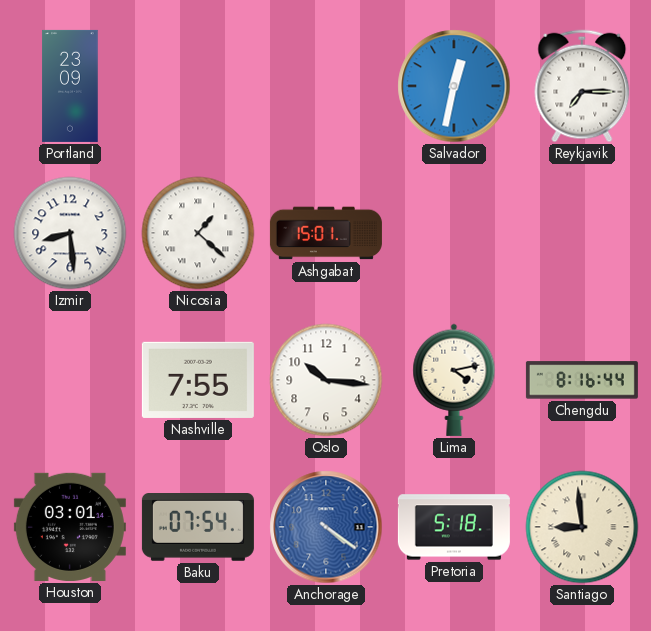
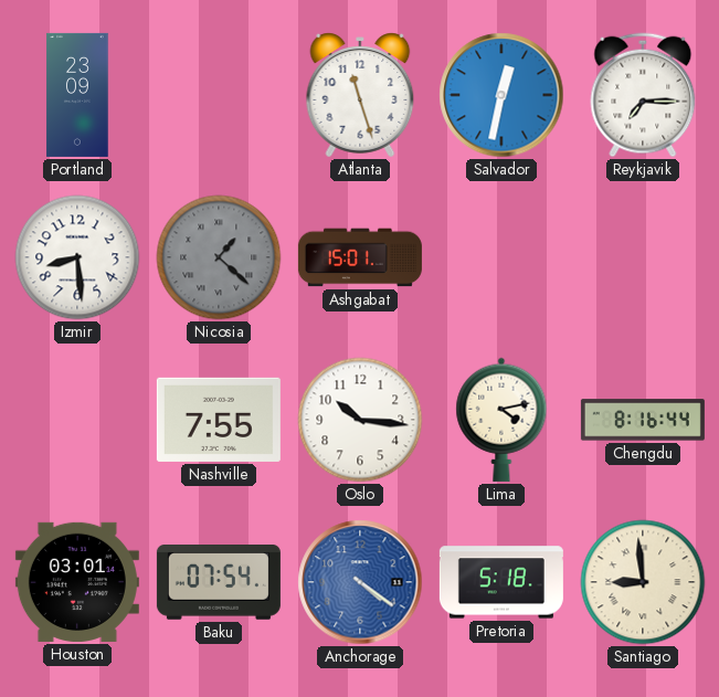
Atlanta: none -> 11:27
Nicosia dial: white -> grey
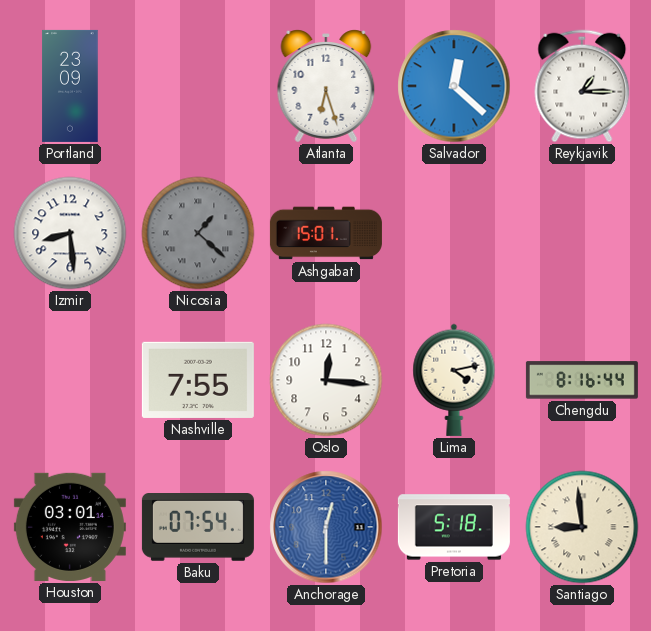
Atlanta: 11:27 -> 6:27
Salvador: 12:32 -> 12:22
Reykjavik: 7:15 -> 1:15
Oslo: 10:16 -> 12:16
Anchorage: 4:21 -> 12:30
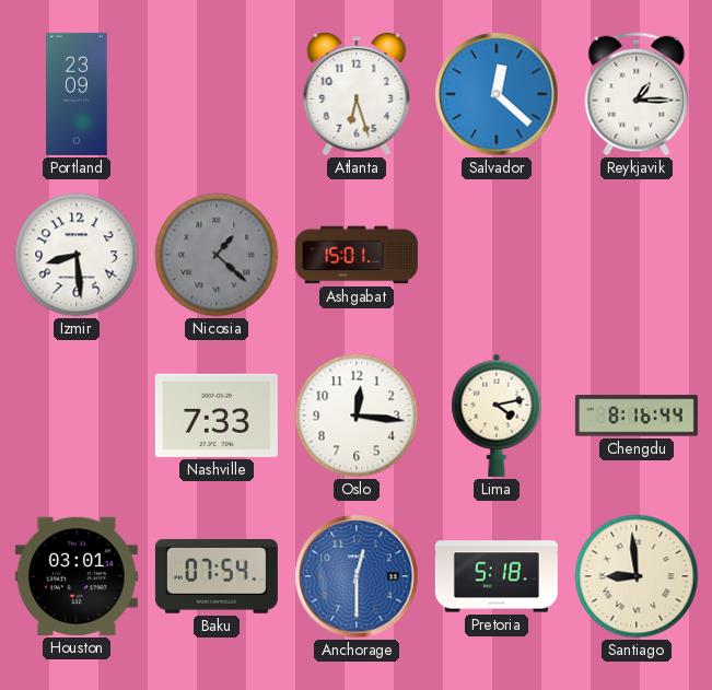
Nashville: 7:55 -> 7:33
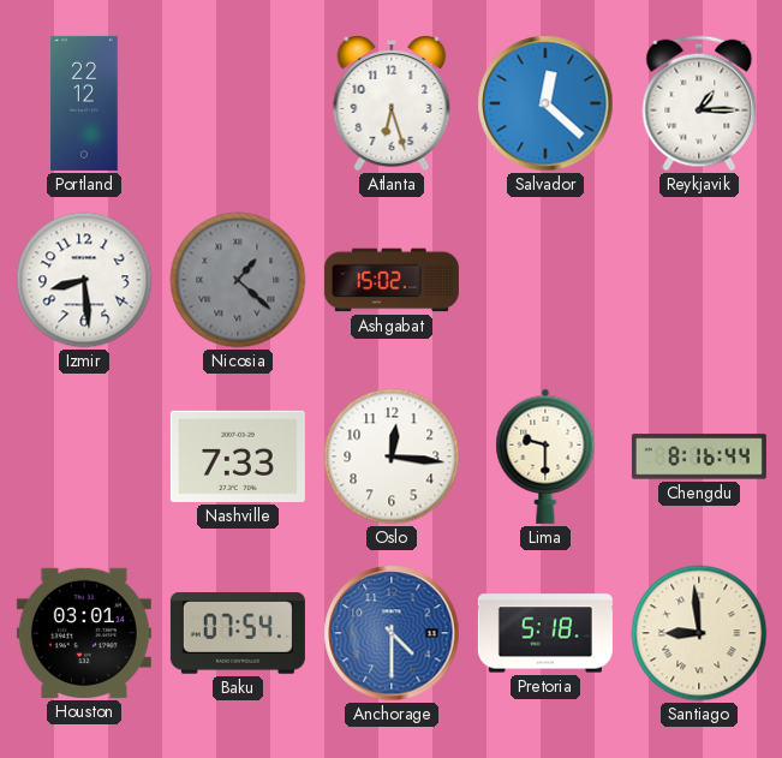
Portland: 23:09 -> 22:12
Ashgabat: 15:01 -> 15:02
Lima: 4:13 -> 9:30
Anchorage: 12:30 -> 4:30
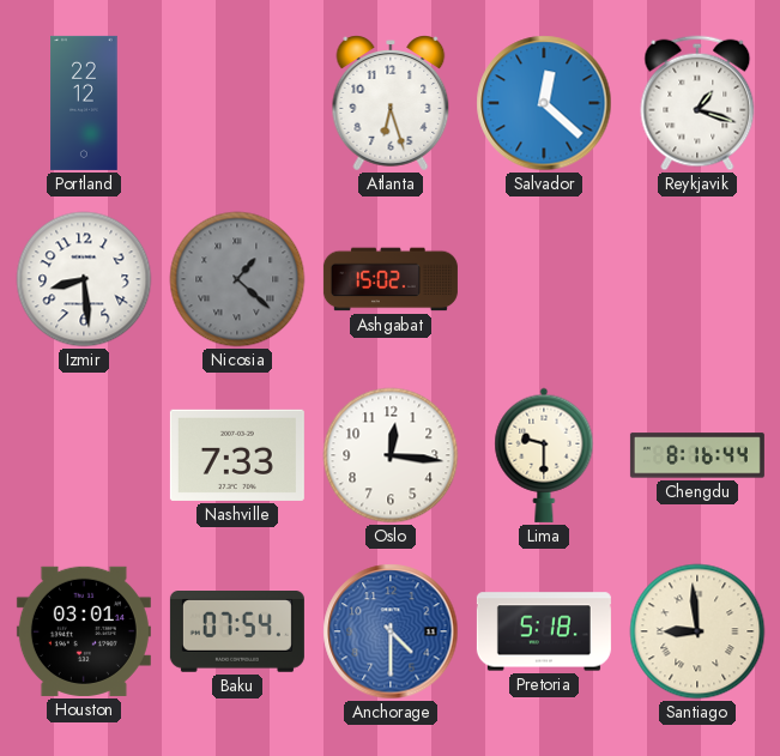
Reykjavik: 1:15 -> 1:18
